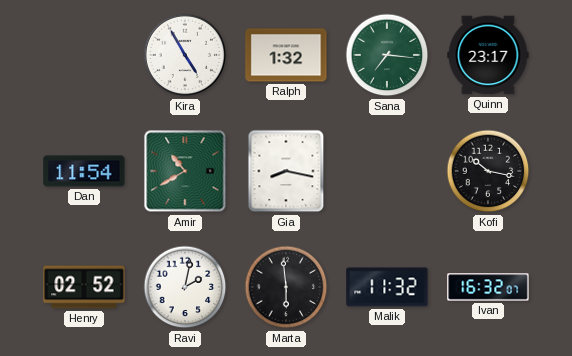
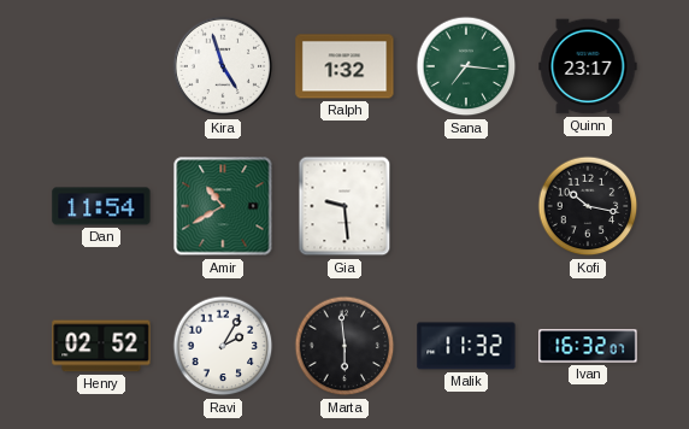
Kira: 4:55 -> 4:57
Gia: 8:17 -> 9:29
Ravi: 2:02 -> 2:05
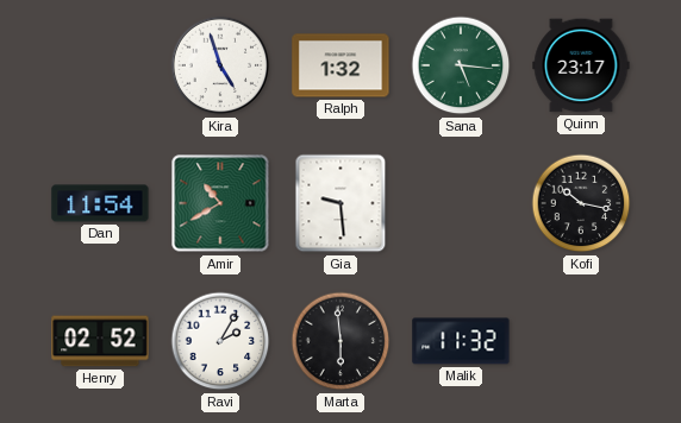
Sana: 7:16 -> 5:16
Ivan: 16:32 -> none
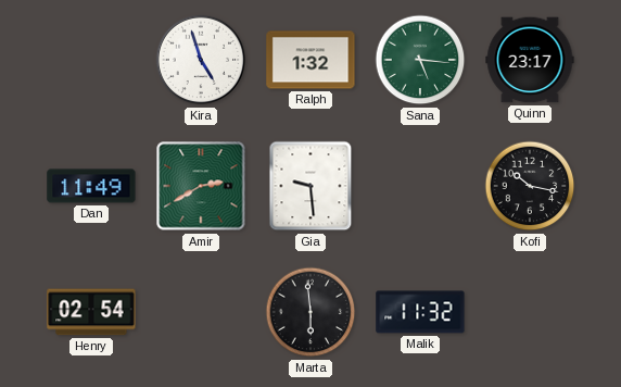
Dan: 11:54 -> 11:49
Amir: 10:40 -> 2:40
Henry: 02:52 -> 02:54
Ravi: 2:05 -> none
